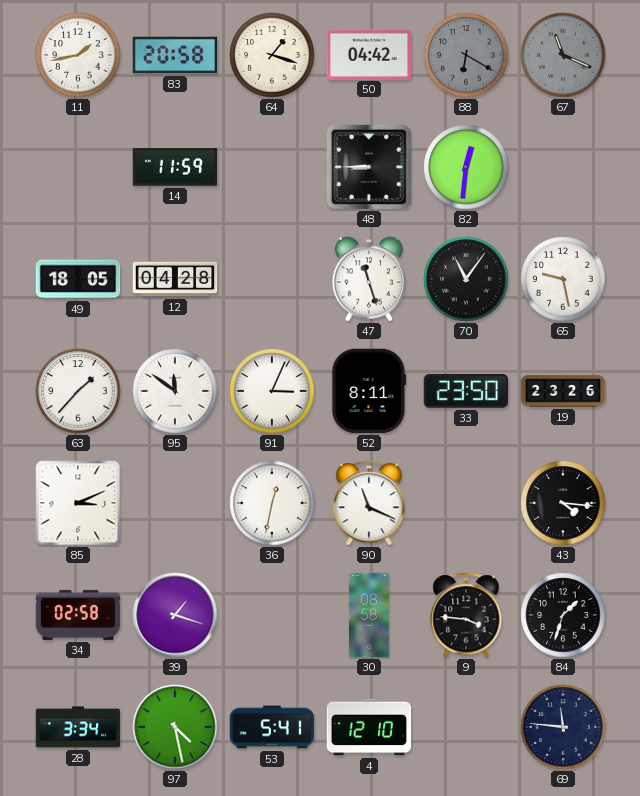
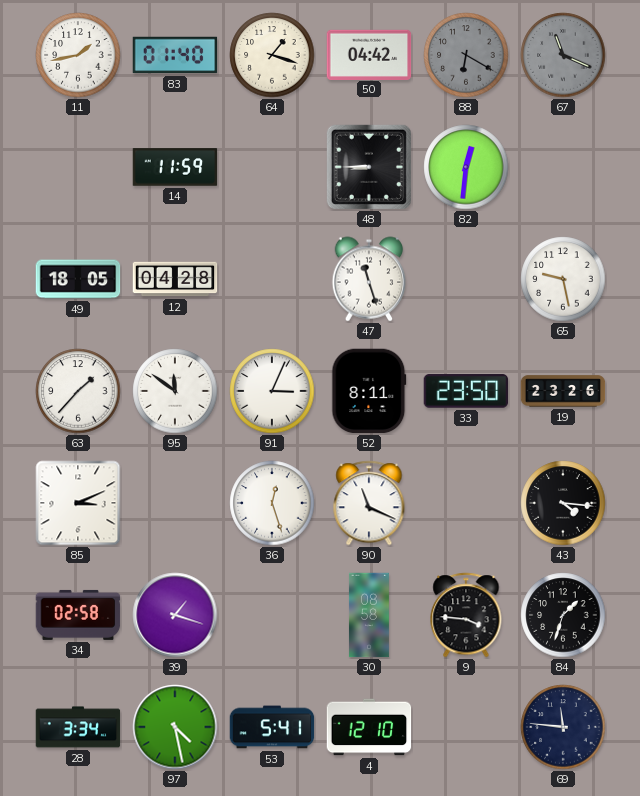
83: 20:58 -> 01:40
70: 11:06 -> none
36: 12:32 -> 12:27
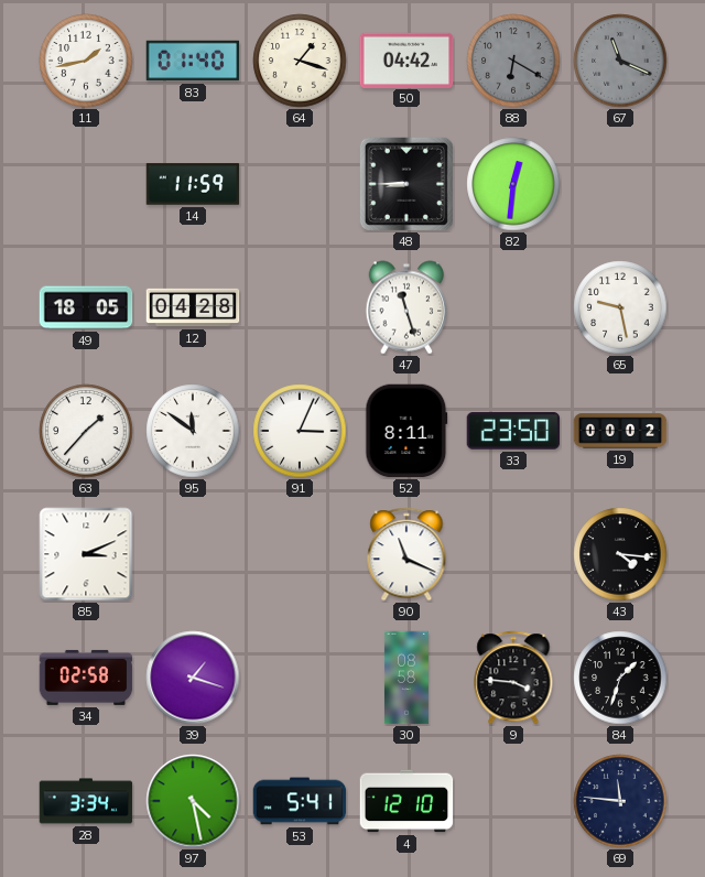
19: 23:26 -> 00:02
36: 12:27 -> none
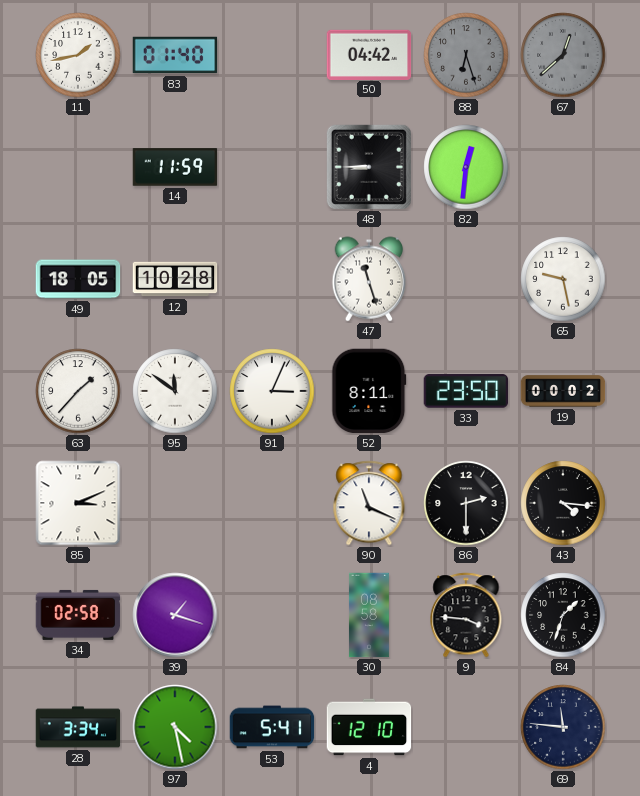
64: 1:18 -> none
88: 6:20 -> 6:27
67: 11:19 -> 12:38
12: 04:28 -> 10:28
86: none -> 2:30
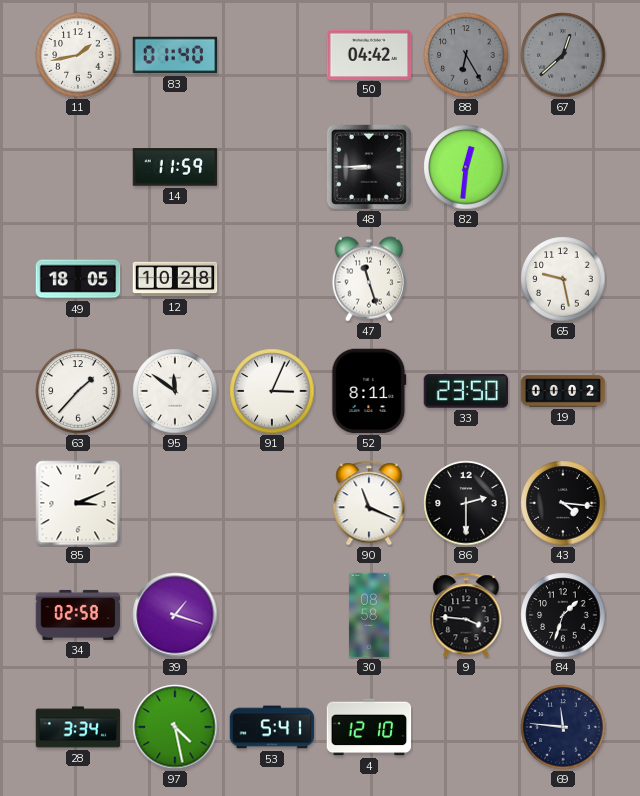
88: 6:27 -> 6:25
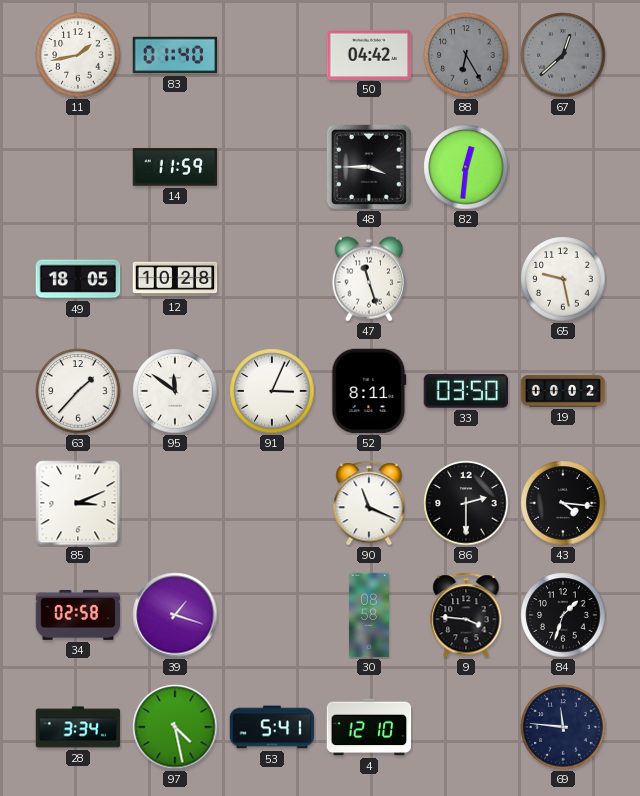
48: 8:45 -> 3:45
33: 23:50 -> 03:50
